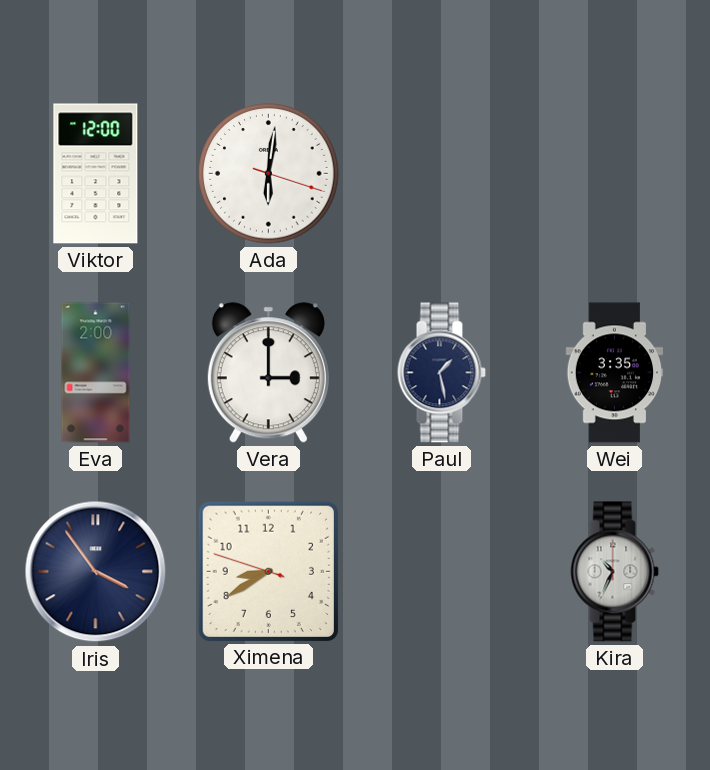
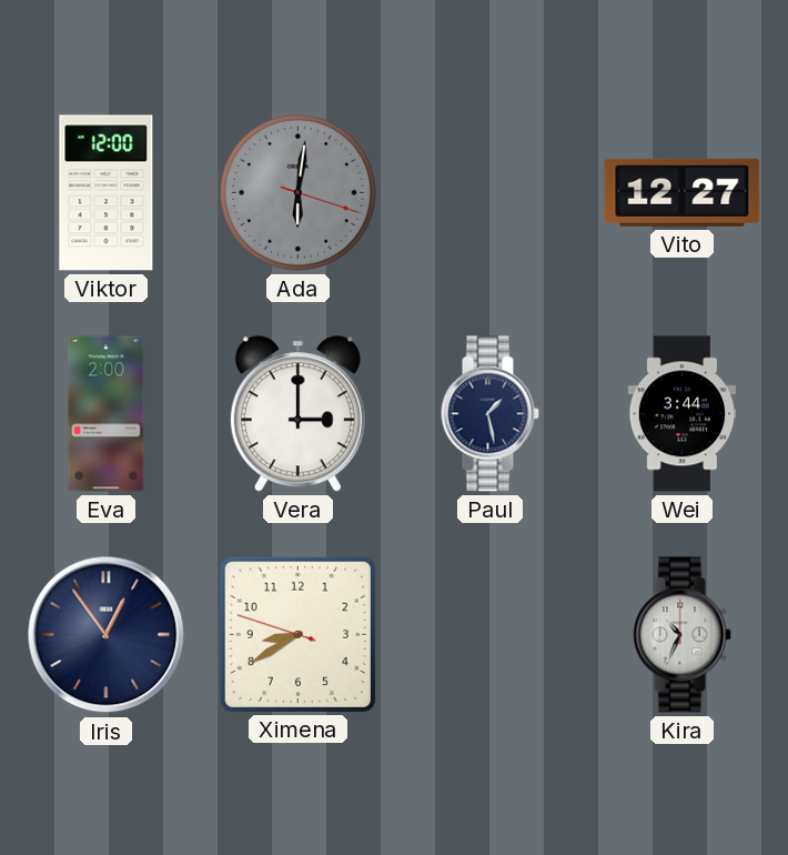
Ada dial: white -> grey
Vito: none -> 12:27
Wei: 3:35 -> 3:44
Iris: 3:54 -> 12:54
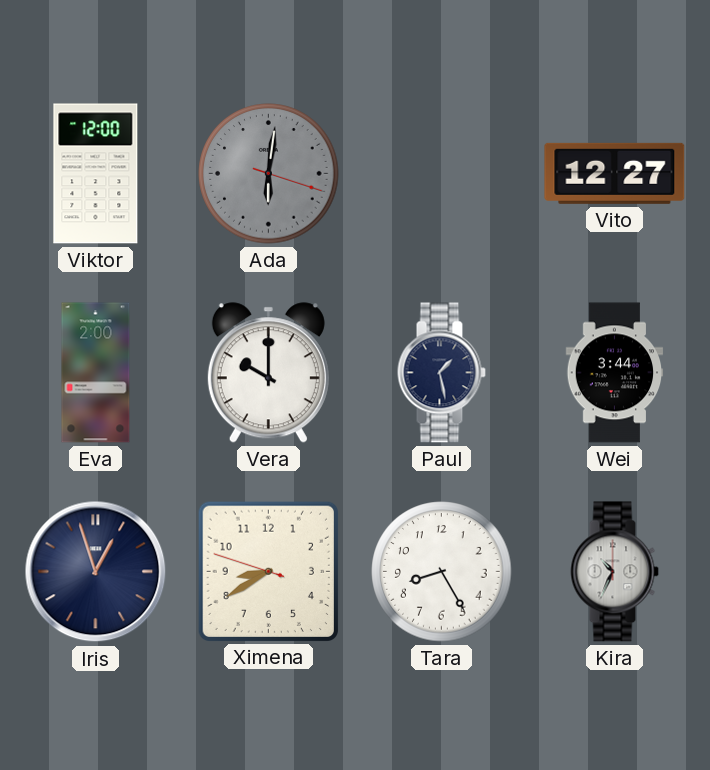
Vera: 3:00 -> 10:00
Iris: 12:54 -> 12:57
Tara: none -> 8:25
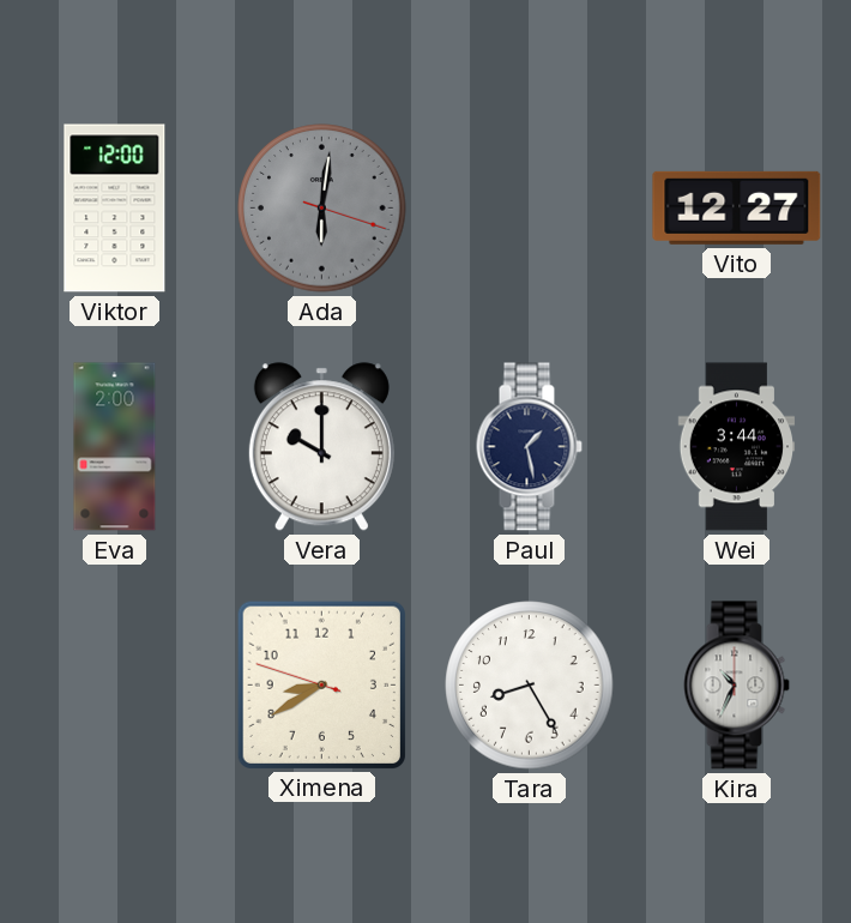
Iris: 12:57 -> none
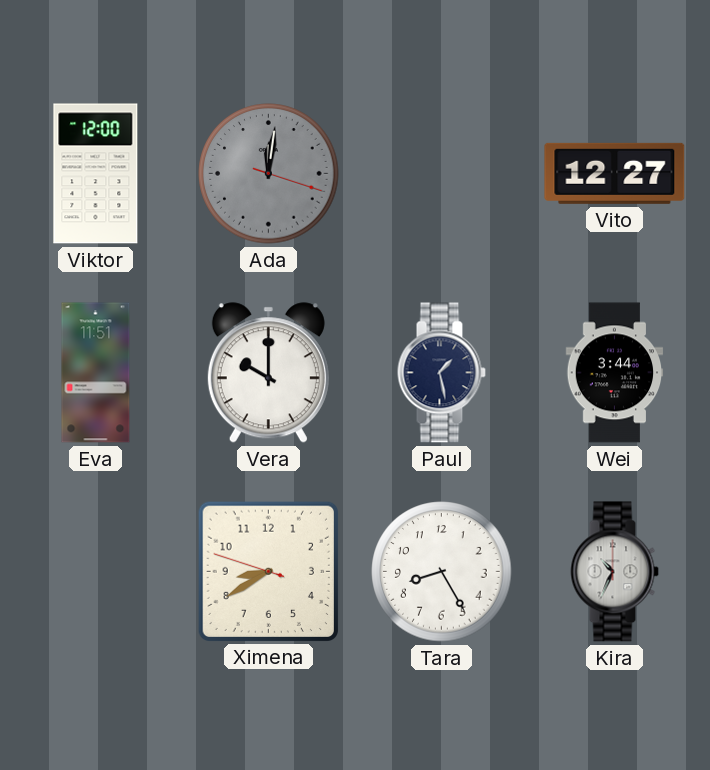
Ada: 6:01 -> 12:01
Eva: 2:00 -> 11:51
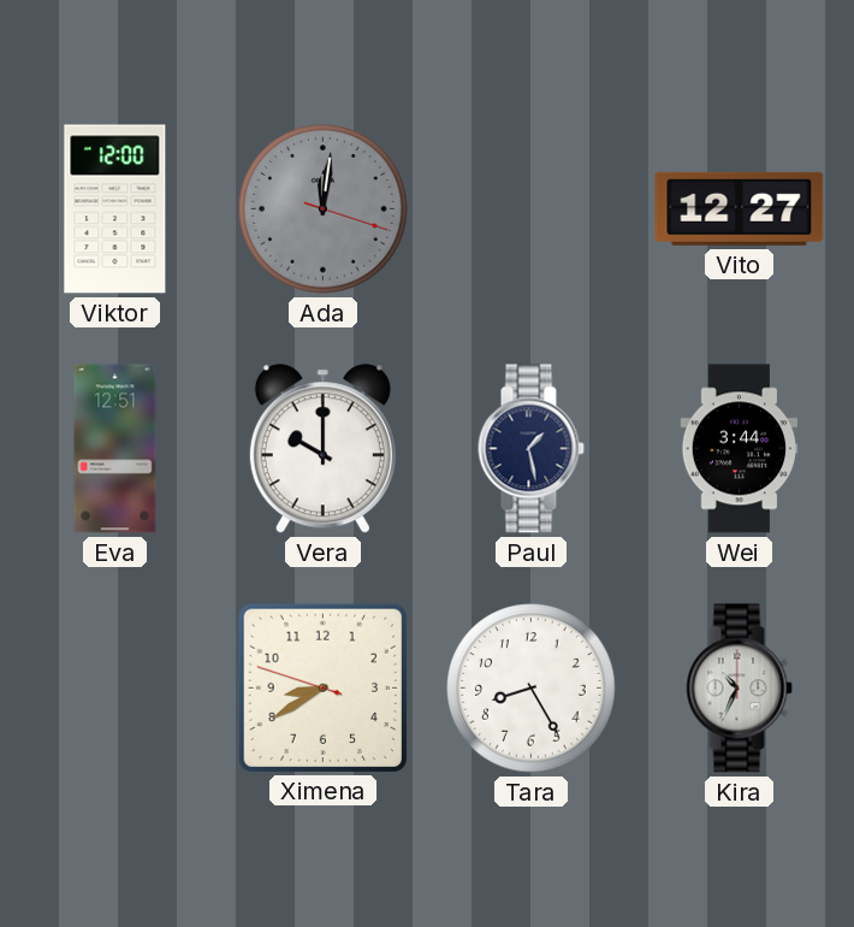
Eva: 11:51 -> 12:51
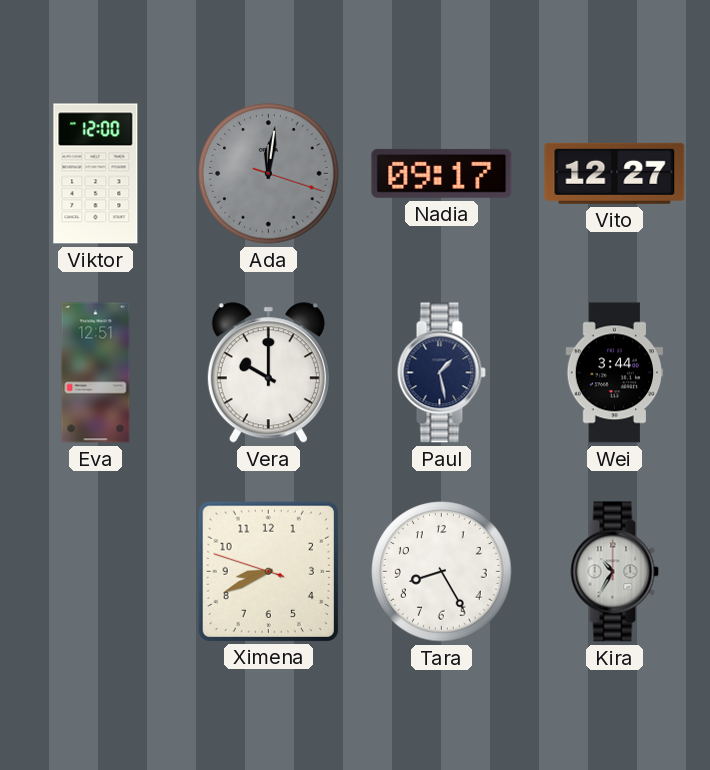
Nadia: none -> 09:17
Ximena: 8:39 -> 8:40
Kira: 10:34 -> 10:35
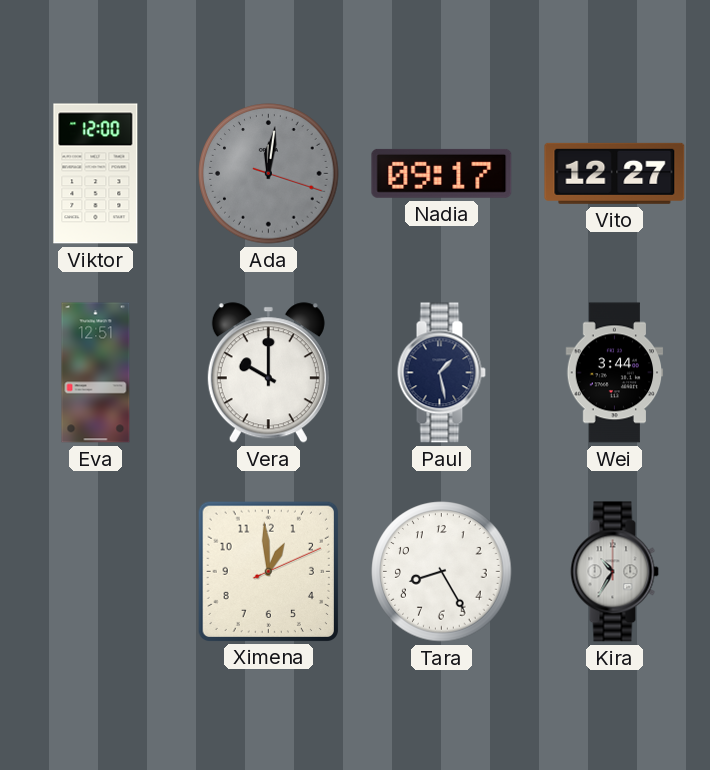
Ximena: 8:40 -> 12:59
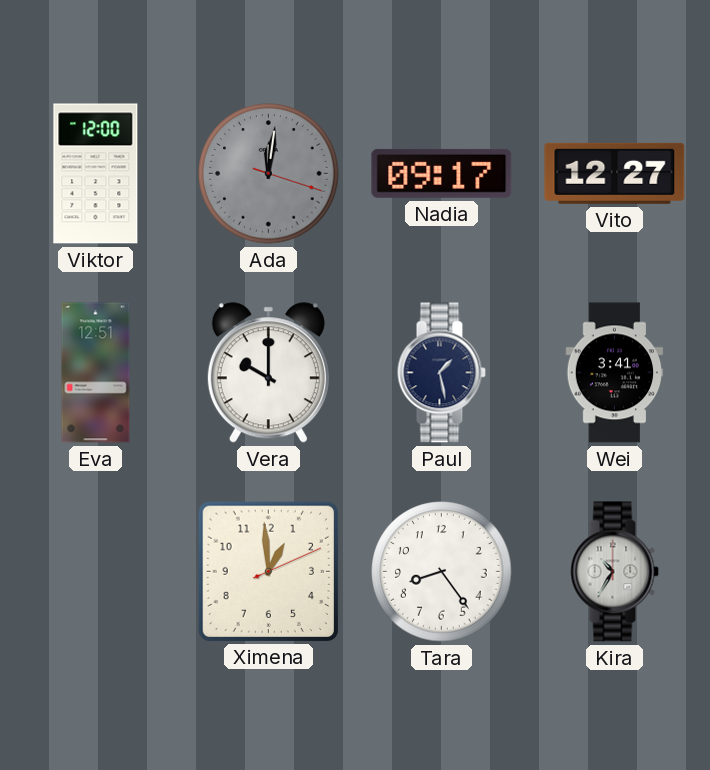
Wei: 3:44 -> 3:41
Tara: 8:25 -> 8:24
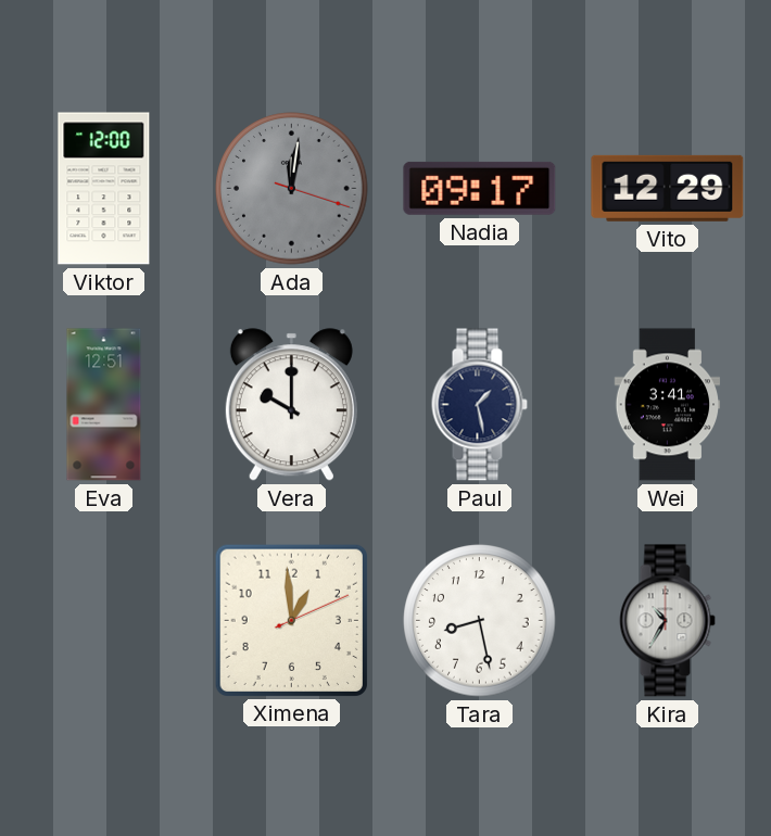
Vito: 12:27 -> 12:29
Tara: 8:24 -> 8:28
